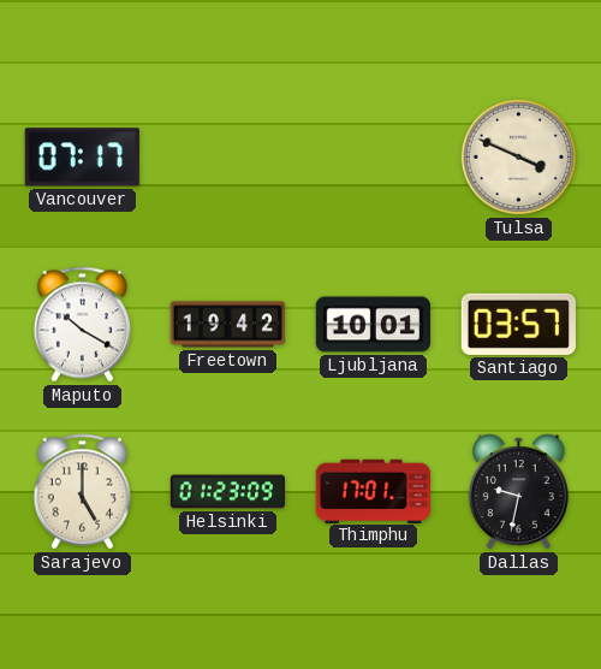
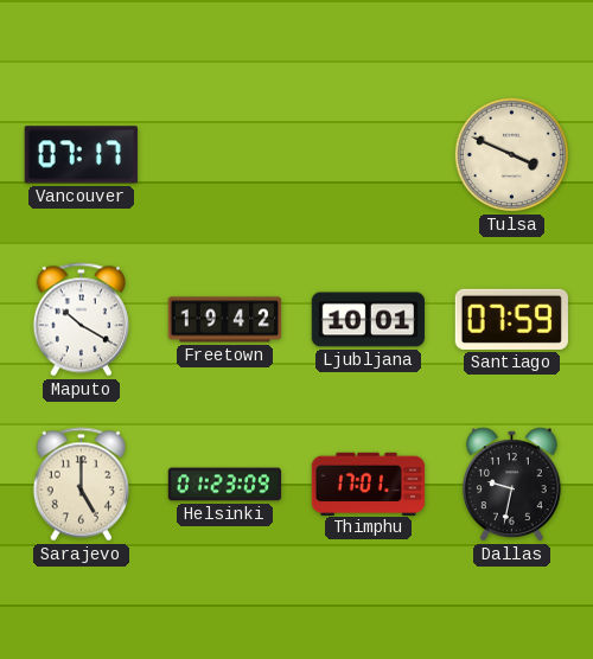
Santiago: 03:57 -> 07:59
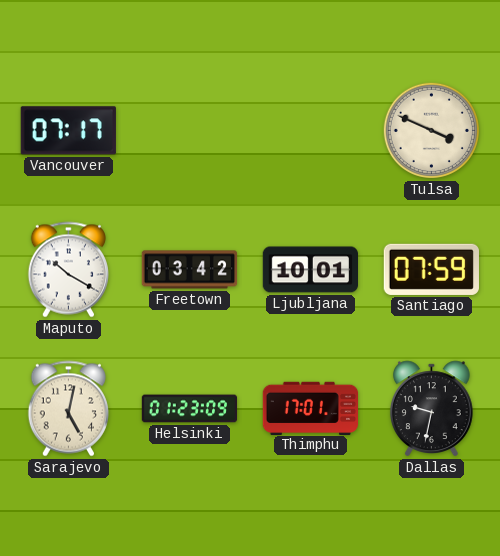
Freetown: 19:42 -> 03:42
Sarajevo: 5:00 -> 5:02
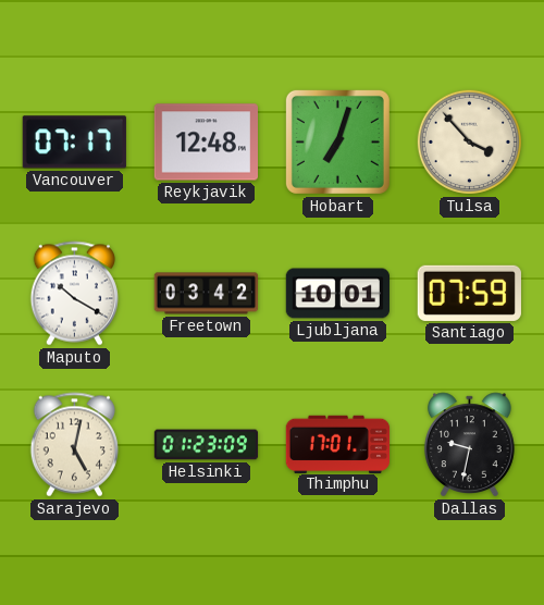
Reykjavik: none -> 12:48
Hobart: none -> 7:03
Tulsa: 3:49 -> 3:53
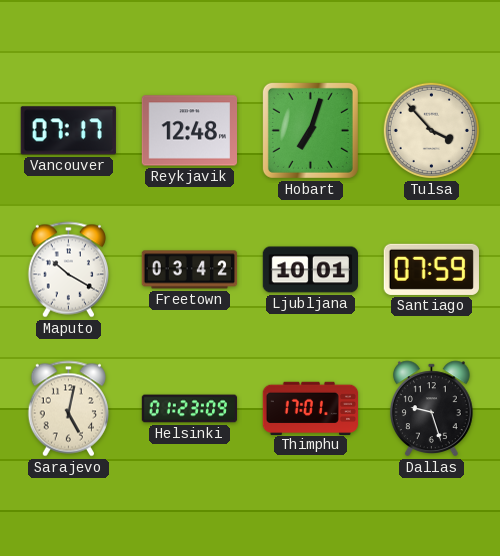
Dallas: 9:32 -> 9:27
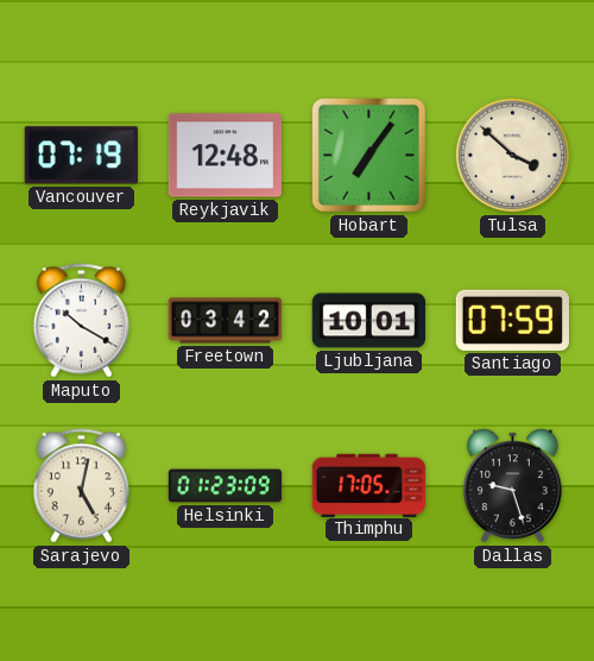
Vancouver: 07:17 -> 07:19
Hobart: 7:03 -> 7:06
Tulsa: 3:53 -> 3:52
Thimphu: 17:01 -> 17:05
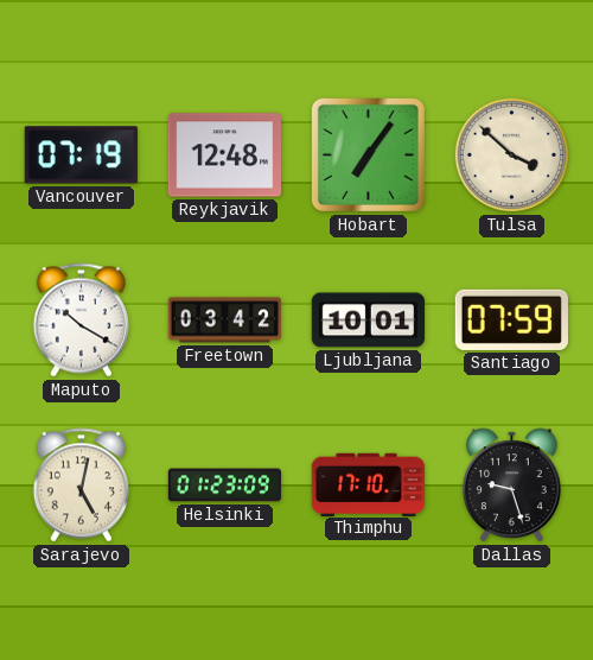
Thimphu: 17:05 -> 17:10
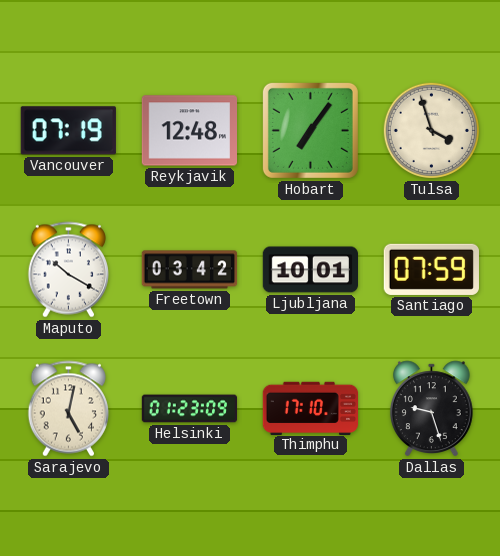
Tulsa: 3:52 -> 3:57
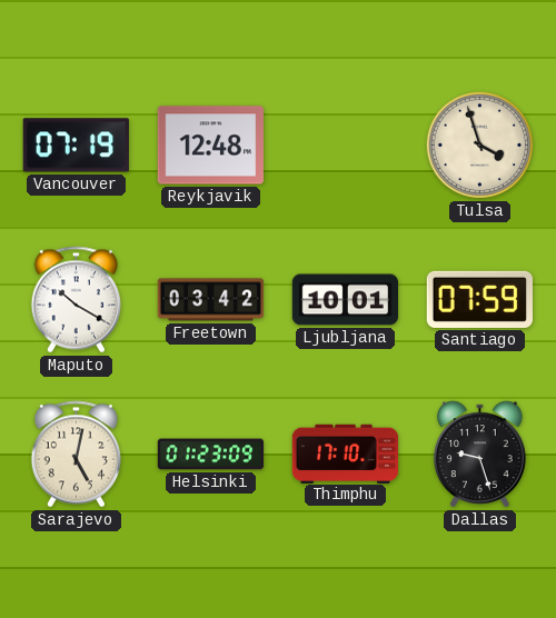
Hobart: 7:06 -> none
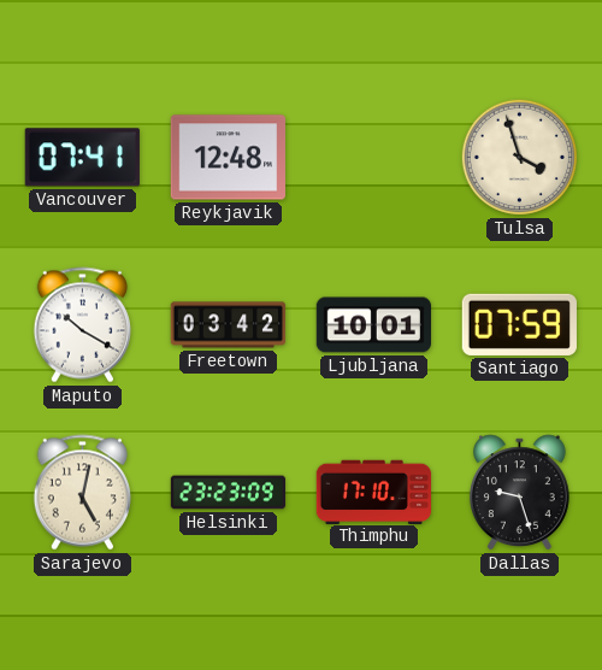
Vancouver: 07:19 -> 07:41
Helsinki: 01:23 -> 23:23
